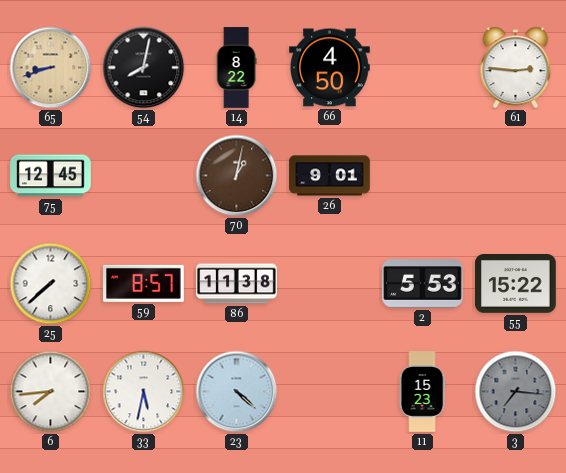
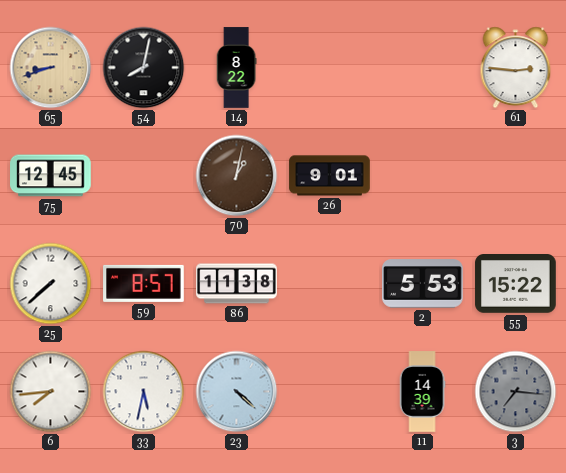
66: 4:50 -> none
11: 15:23 -> 14:39
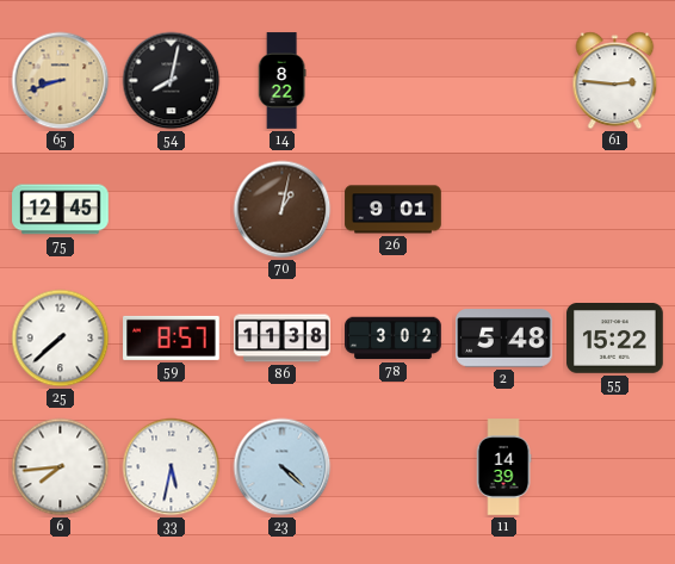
78: none -> 3:02
2: 5:53 -> 5:48
3: 7:16 -> none
